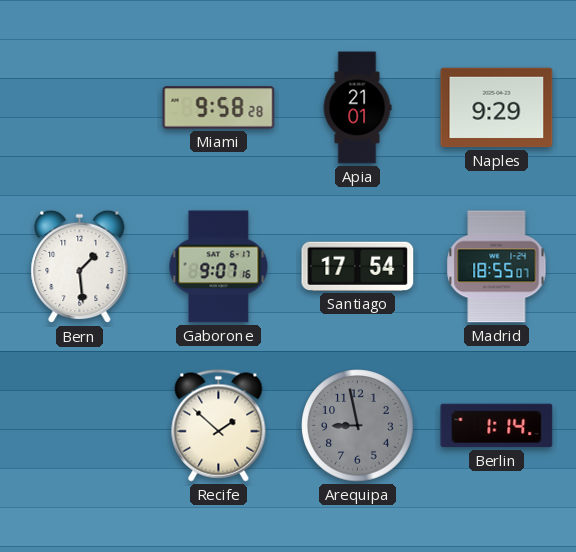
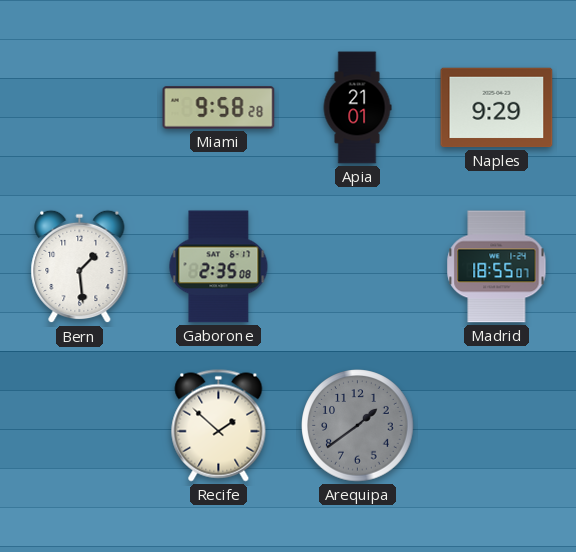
Gaborone: 9:07 -> 2:35
Santiago: 17:54 -> none
Arequipa: 8:58 -> 1:39
Berlin: 1:14 -> none
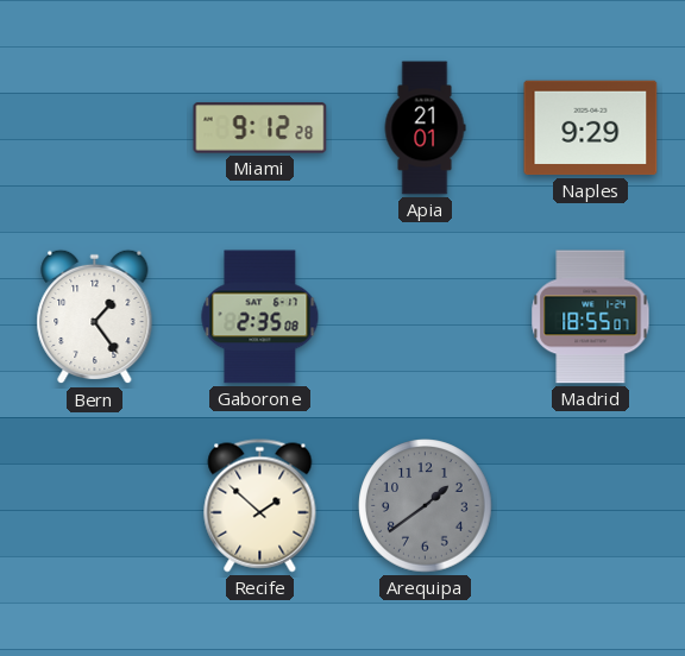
Miami: 9:58 -> 9:12
Bern: 1:29 -> 1:24
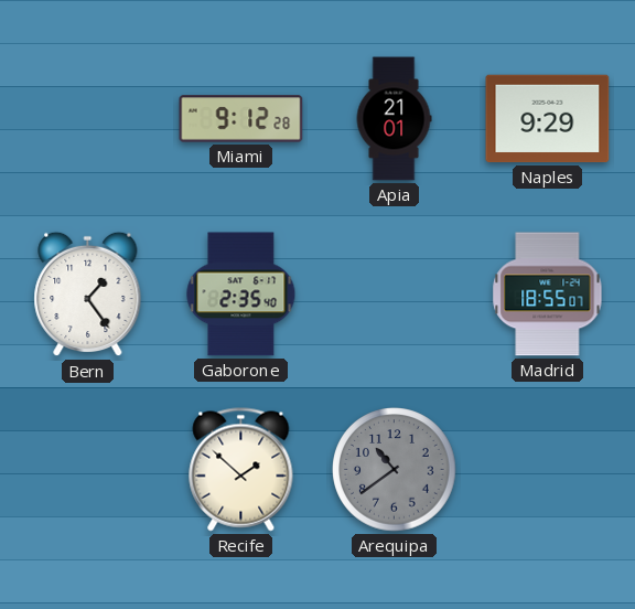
Gaborone: 2:35:08 -> 2:35:40
Arequipa: 1:39 -> 10:39
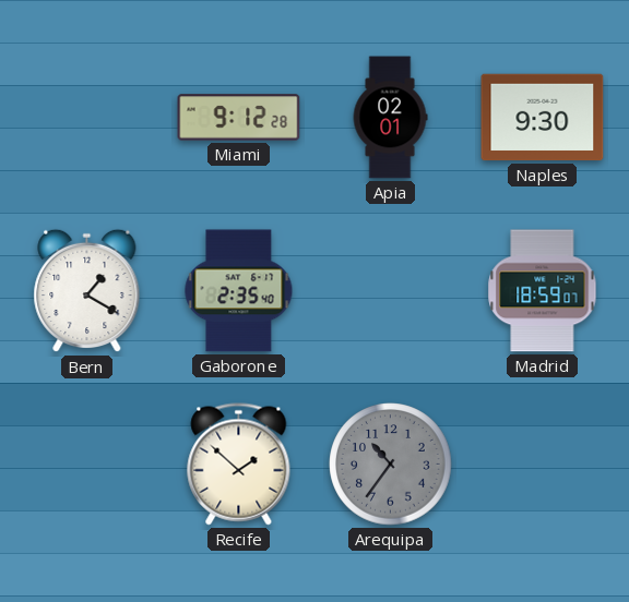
Apia: 21:01 -> 02:01
Naples: 9:29 -> 9:30
Bern: 1:24 -> 1:20
Madrid: 18:55 -> 18:59
Arequipa: 10:39 -> 10:36
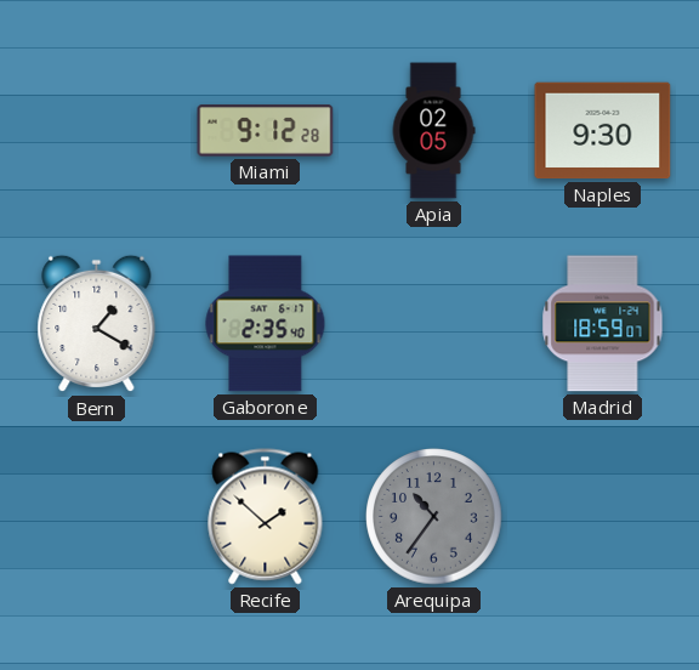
Apia: 02:01 -> 02:05
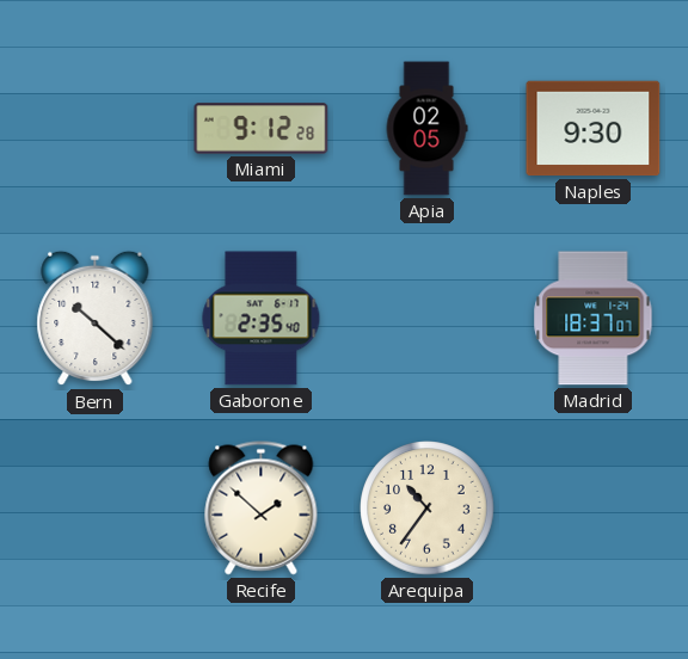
Bern: 1:20 -> 10:22
Madrid: 18:59 -> 18:37
Arequipa dial: grey -> cream
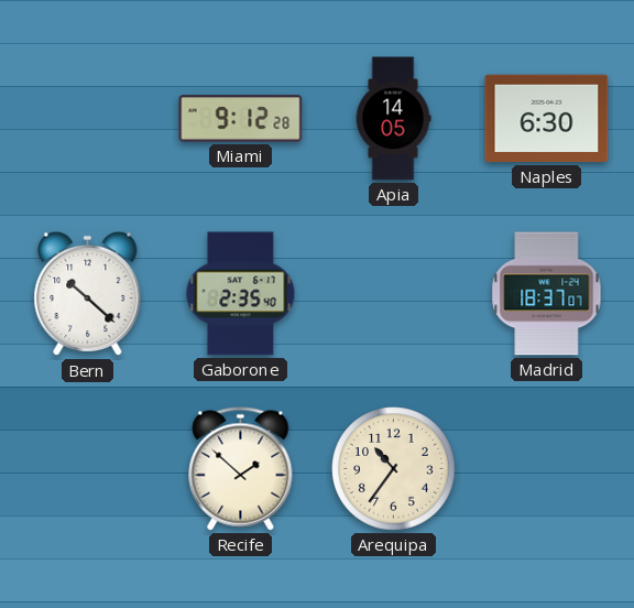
Apia: 02:05 -> 14:05
Naples: 9:30 -> 6:30
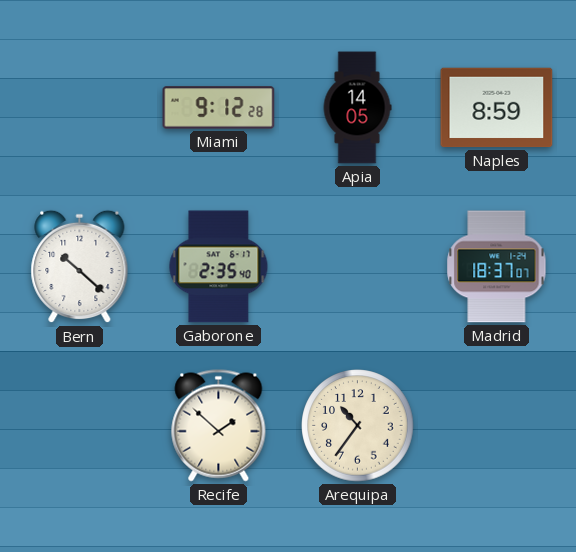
Naples: 6:30 -> 8:59
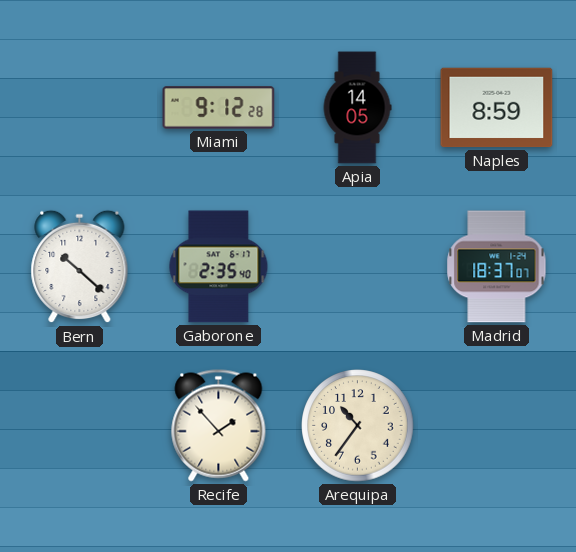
Recife: 1:52 -> 1:53
